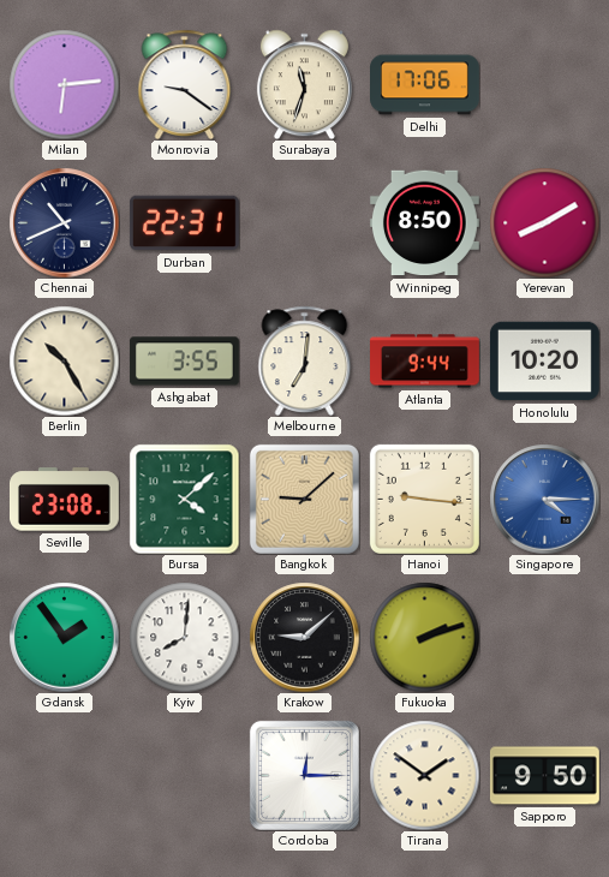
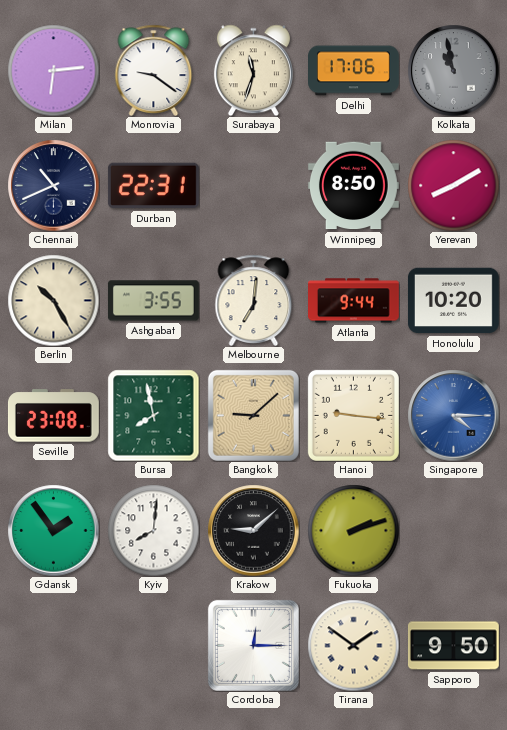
Kolkata: none -> 10:58
Bursa: 4:08 -> 7:58
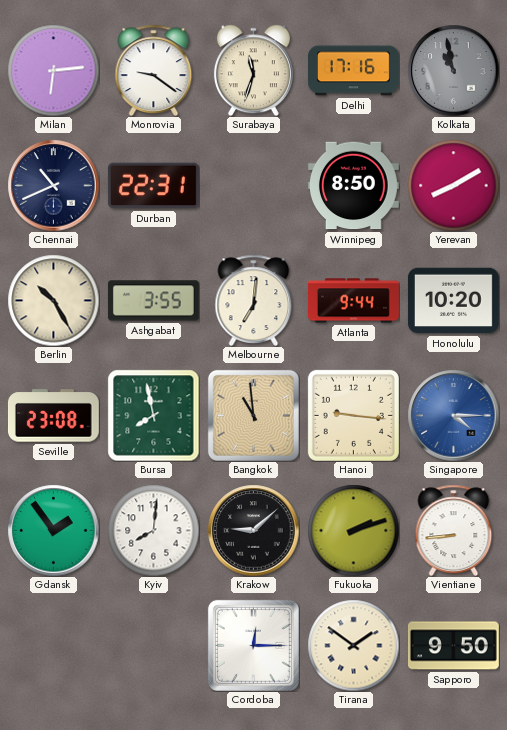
Delhi: 17:06 -> 17:16
Bangkok: 9:08 -> 10:59
Vientiane: none -> 8:44
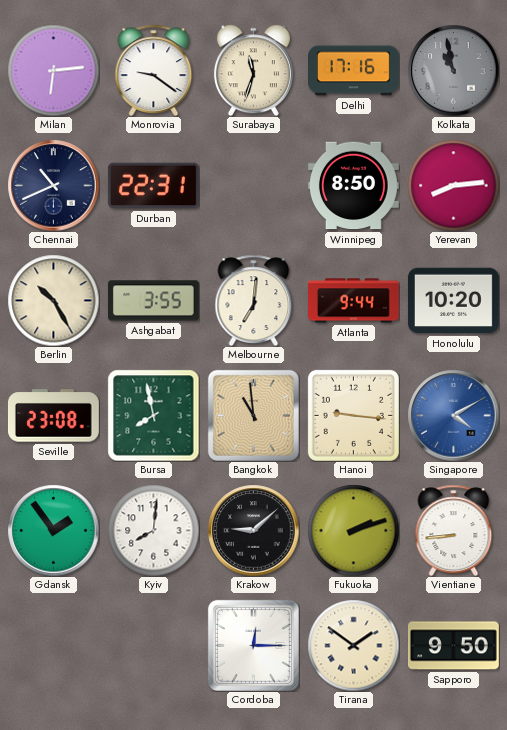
Yerevan: 8:10 -> 8:14
Singapore: 4:15 -> 4:10
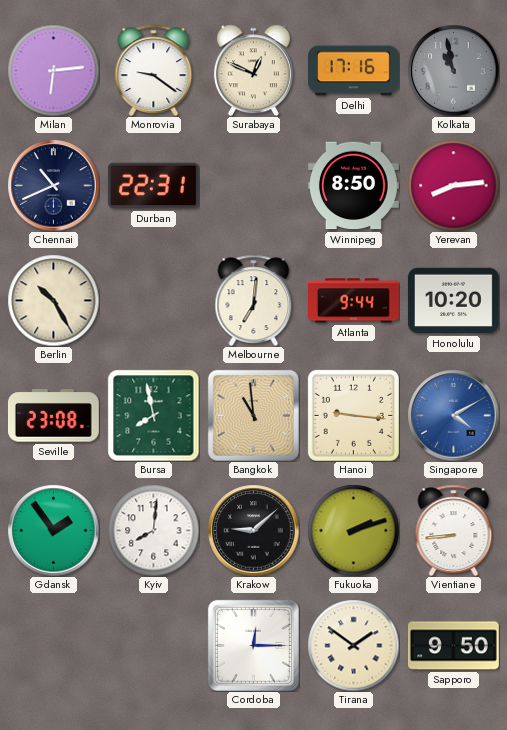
Surabaya: 11:33 -> 12:49
Ashgabat: 3:55 -> none
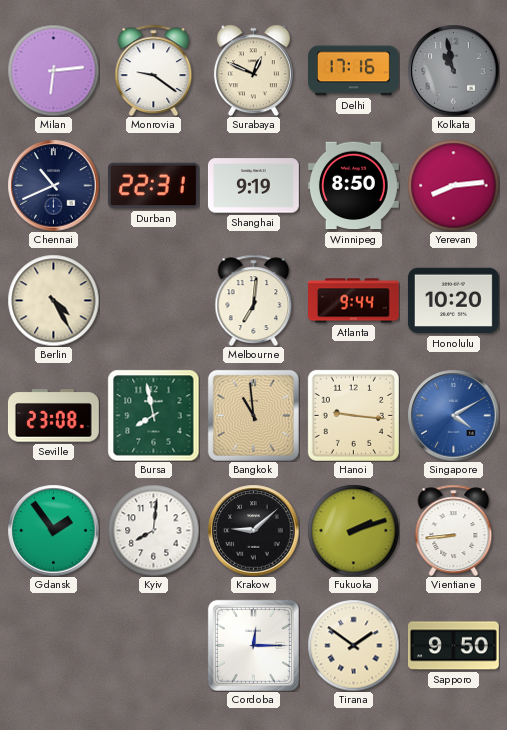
Shanghai: none -> 9:19
Berlin: 10:25 -> 4:25
